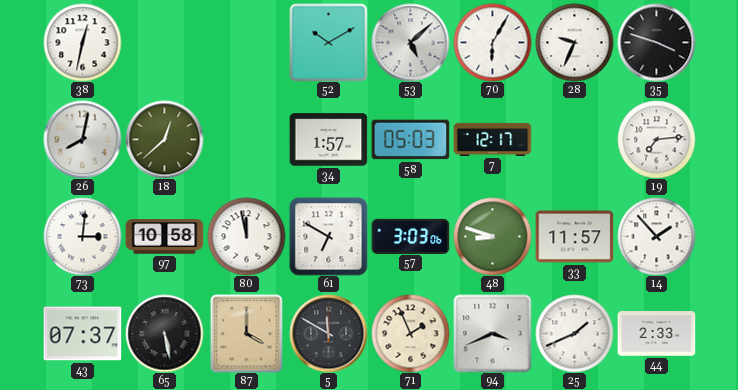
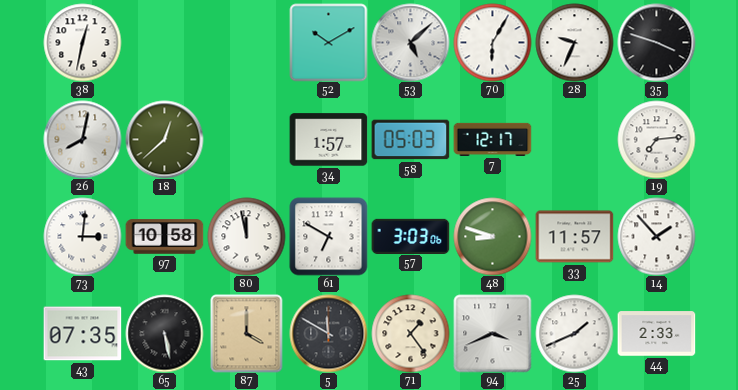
43: 07:37 -> 07:35
71: 1:56 -> 1:24
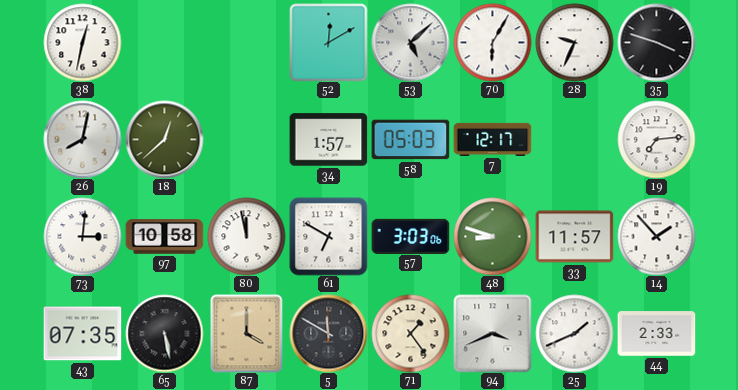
52: 10:10 -> 12:10
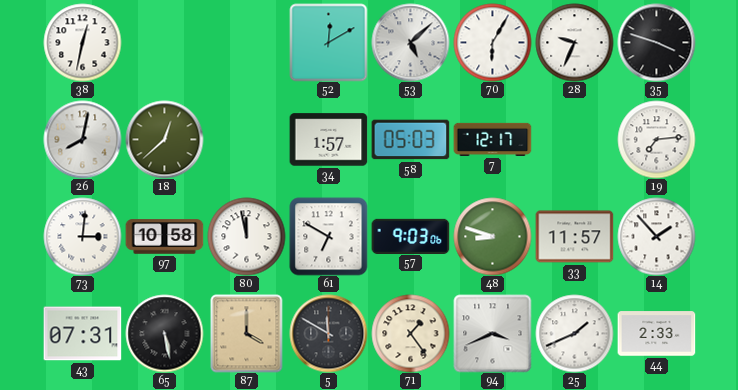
57: 3:03 -> 9:03
43: 07:35 -> 07:31
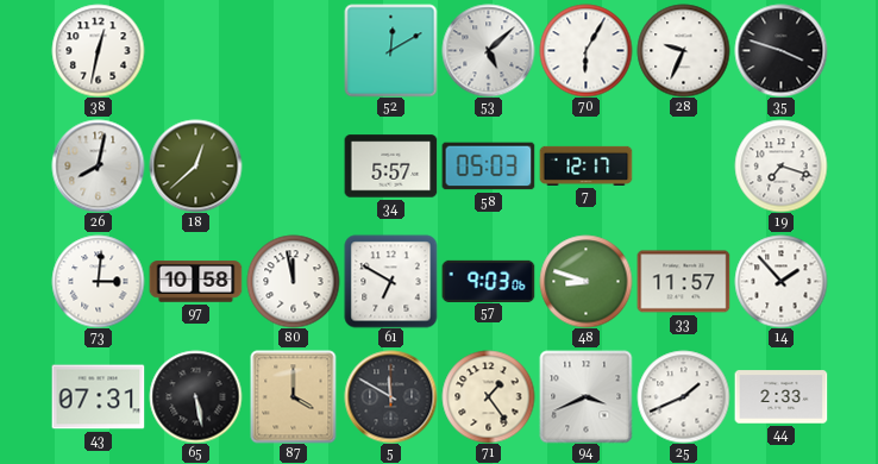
34: 1:57 -> 5:57
19: 7:14 -> 7:18
